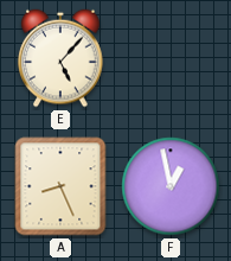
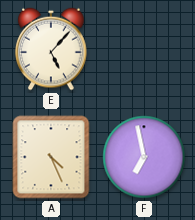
A: 8:26 -> 4:26
F: 12:58 -> 6:58
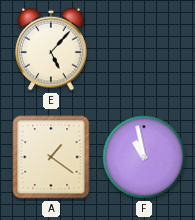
A: 4:26 -> 1:21
F: 6:58 -> 10:58
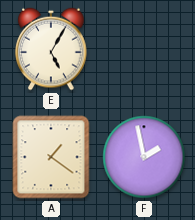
E: 5:07 -> 5:05
F: 10:58 -> 1:58
